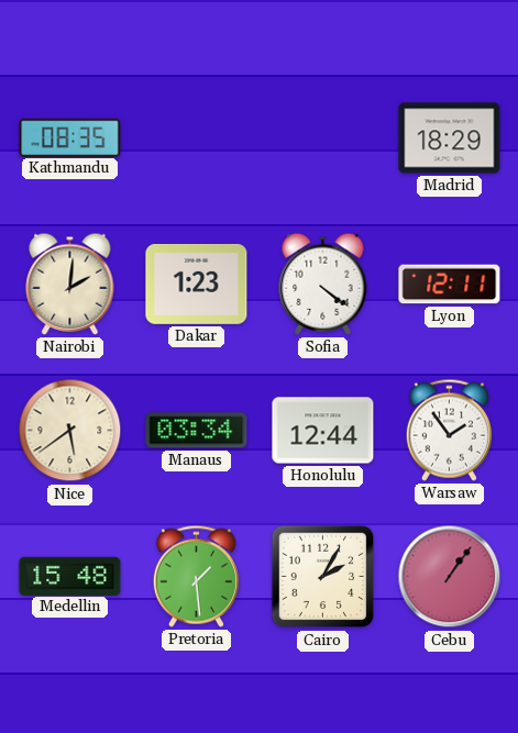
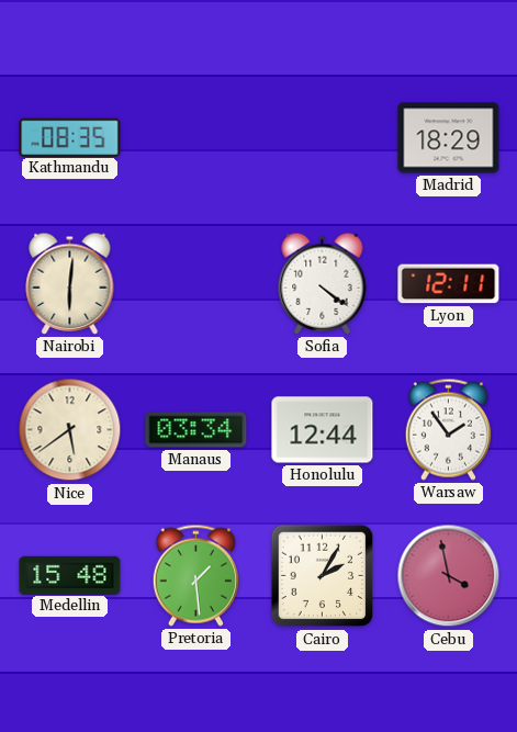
Nairobi: 2:01 -> 6:01
Dakar: 1:23 -> none
Cebu: 1:06 -> 3:58
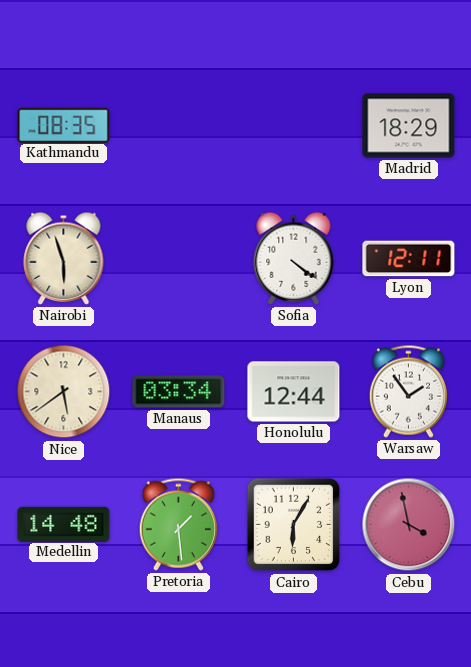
Nairobi: 6:01 -> 5:57
Medellin: 15:48 -> 14:48
Cairo: 2:05 -> 6:05
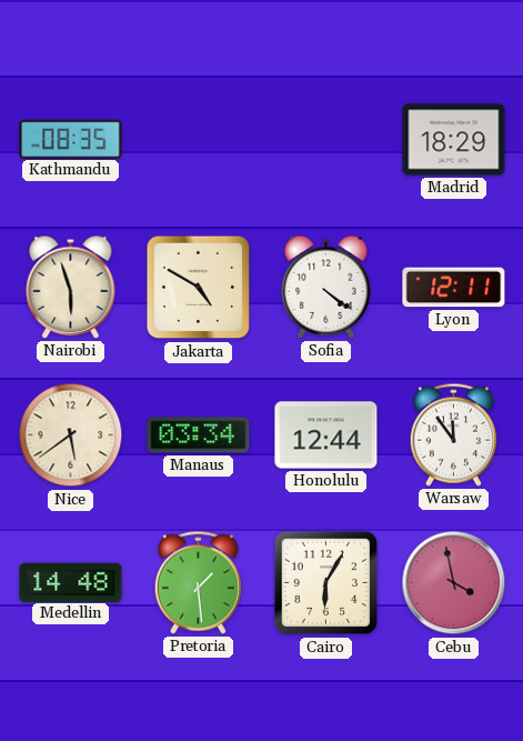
Jakarta: none -> 4:50
Warsaw: 1:54 -> 11:54
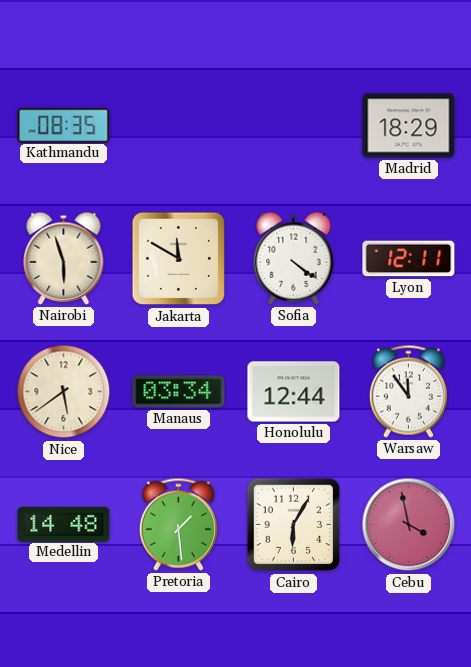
Jakarta: 4:50 -> 11:50
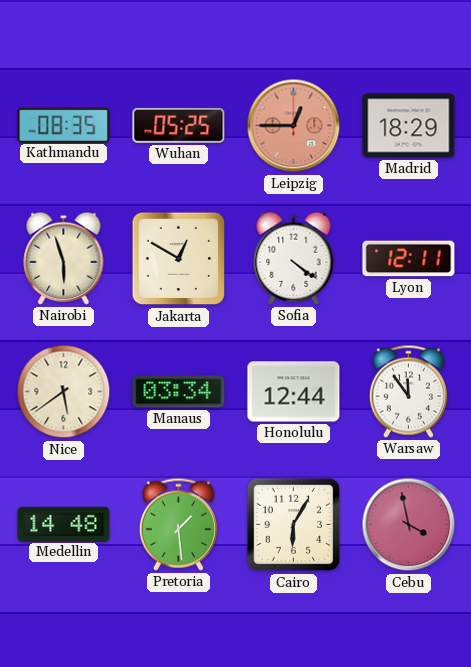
Wuhan: none -> 05:25
Leipzig: none -> 12:45
Jakarta: 11:50 -> 12:50
